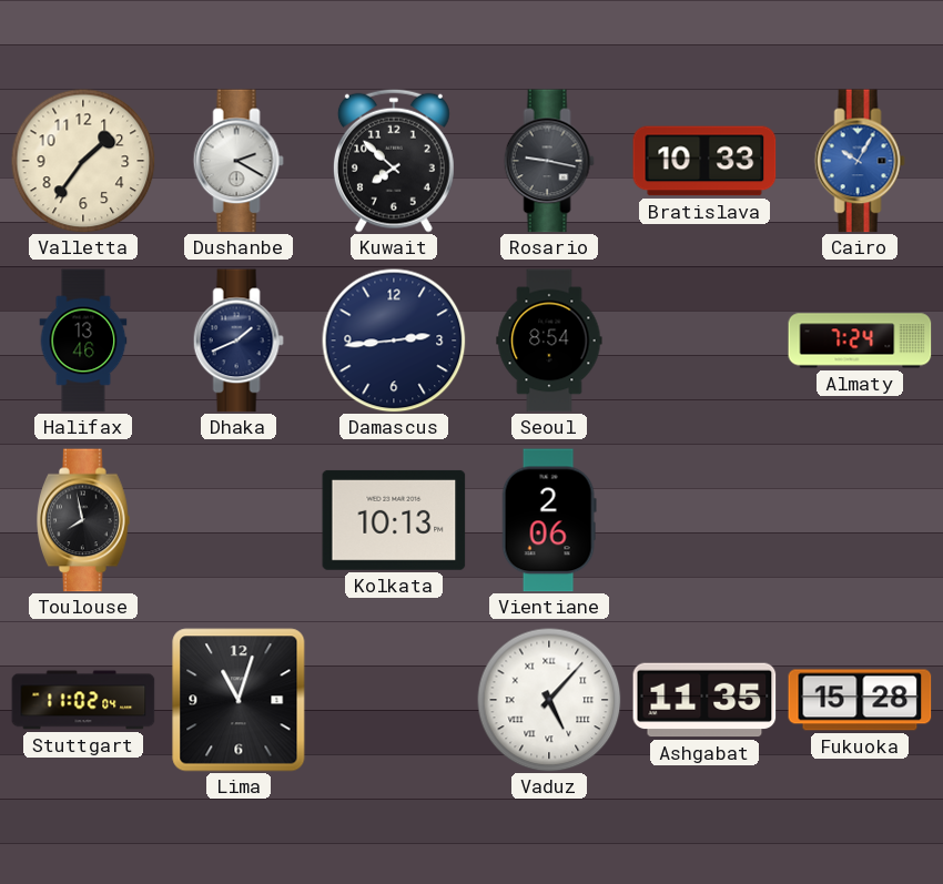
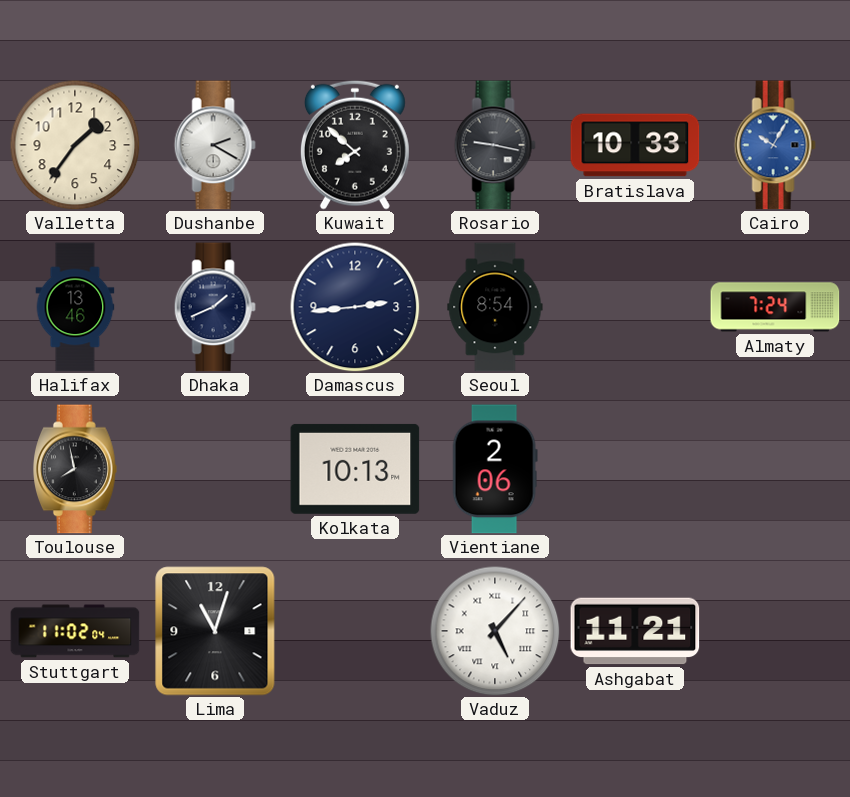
Ashgabat: 11:35 -> 11:21
Fukuoka: 15:28 -> none
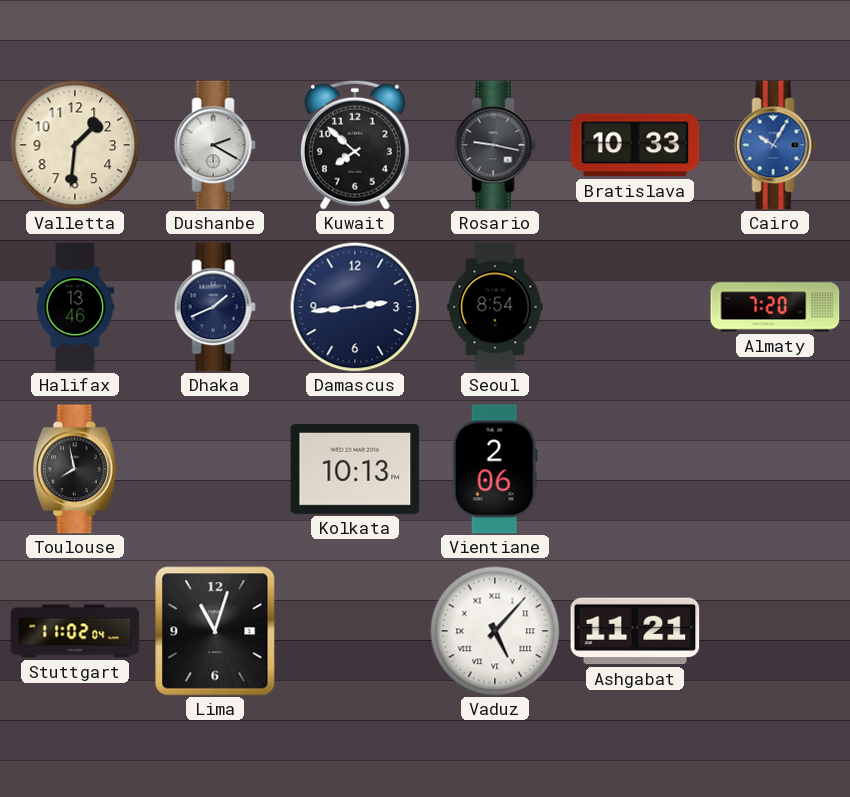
Valletta: 1:36 -> 1:31
Almaty: 7:24 -> 7:20
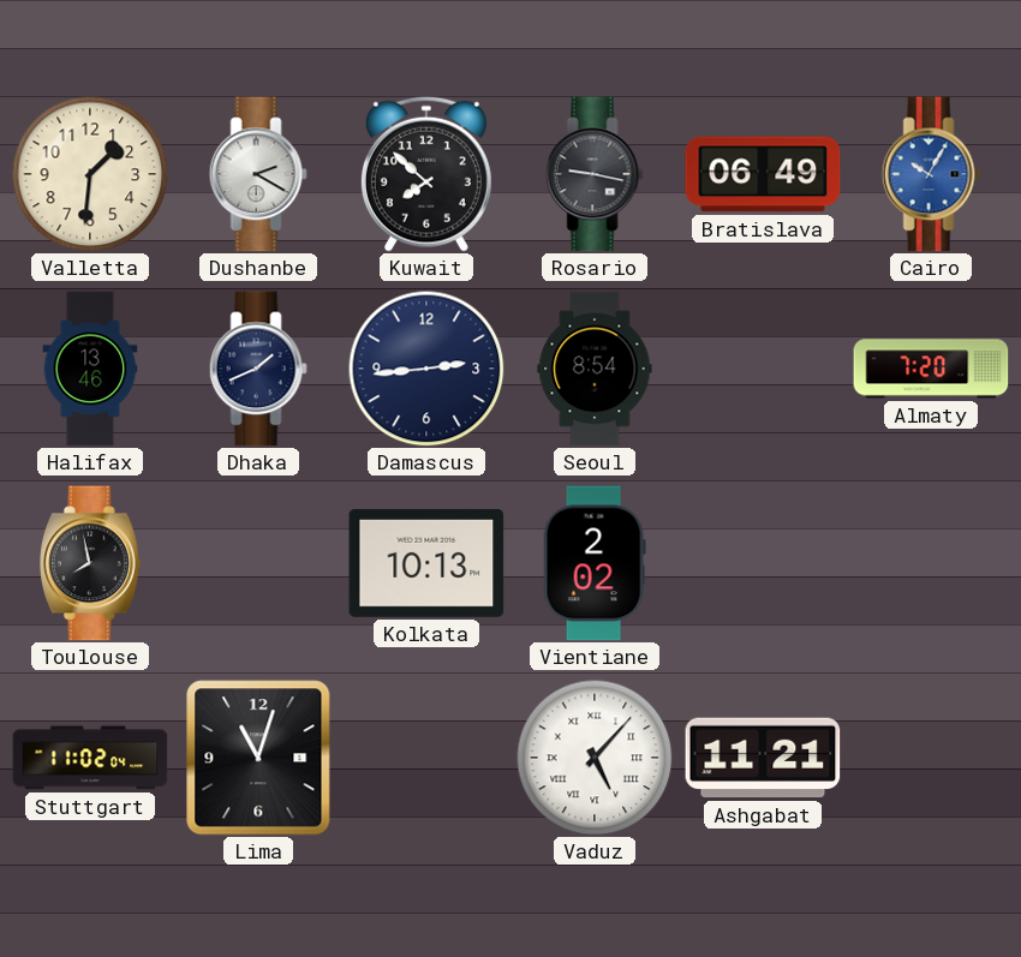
Bratislava: 10:33 -> 06:49
Vientiane: 2:06 -> 2:02
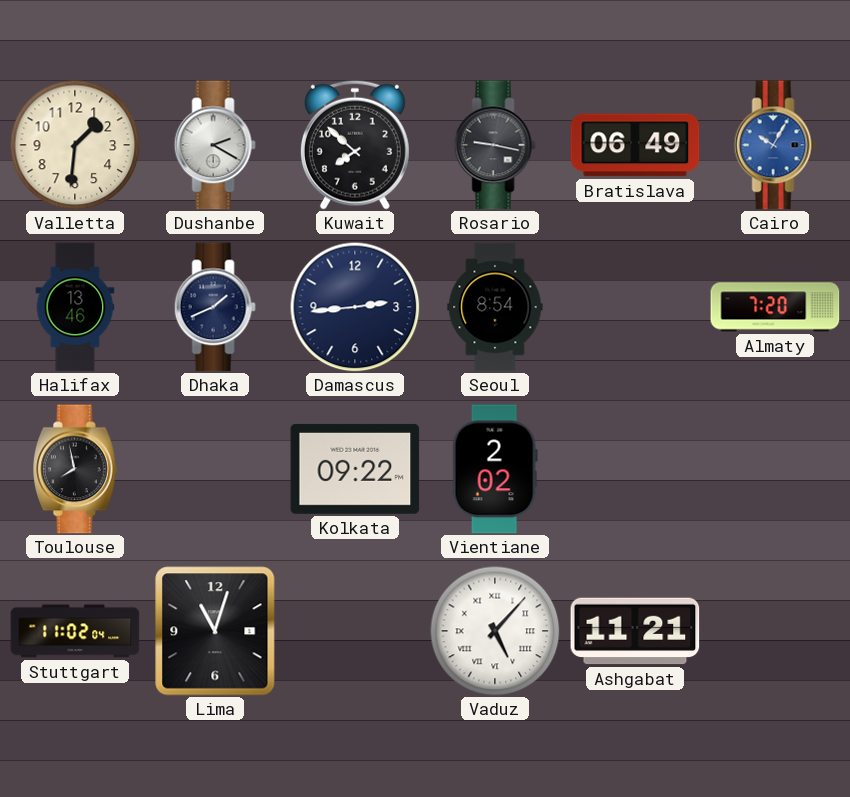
Kolkata: 10:13 -> 09:22
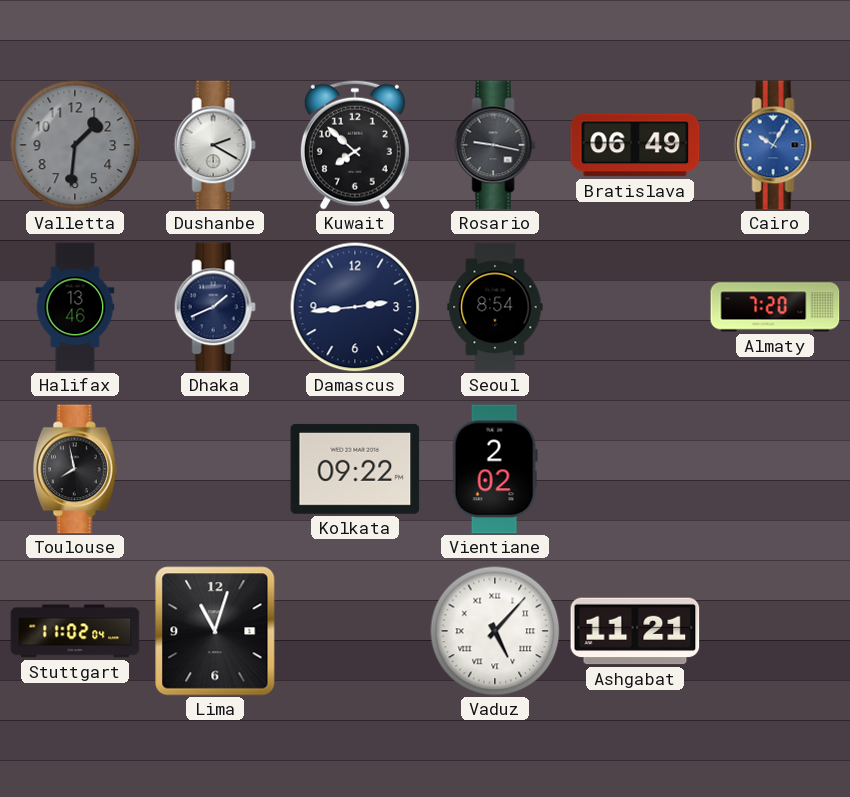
Valletta dial: cream -> grey
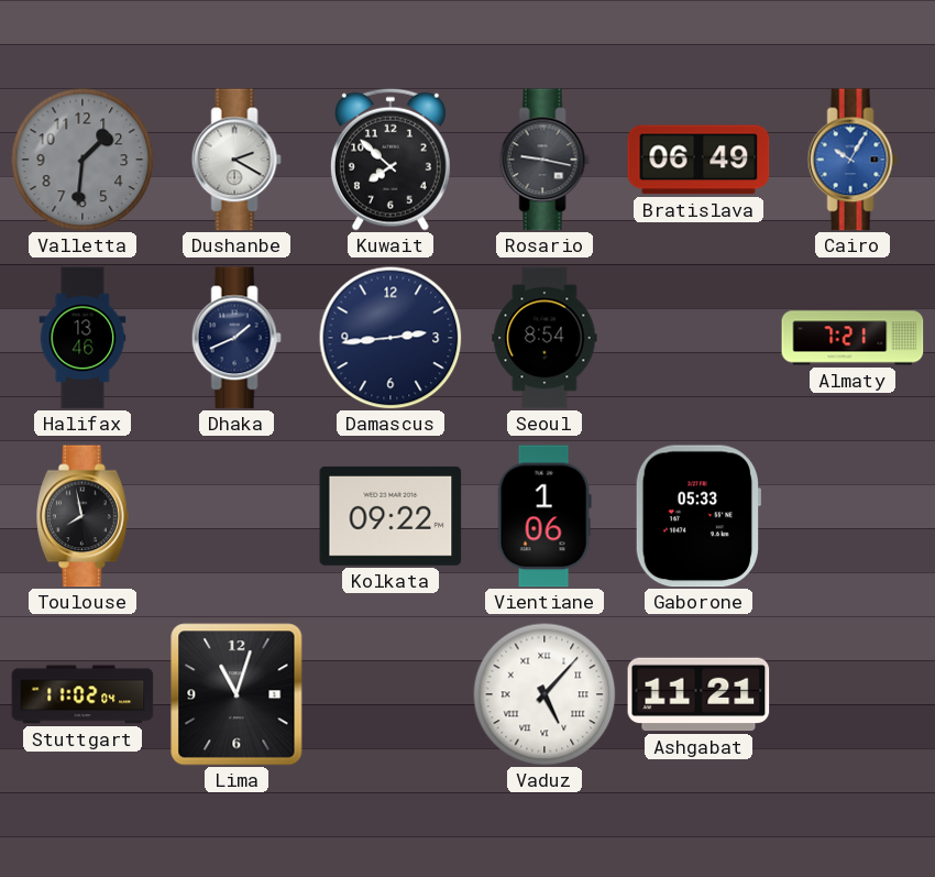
Almaty: 7:20 -> 7:21
Vientiane: 2:02 -> 1:06
Gaborone: none -> 05:33
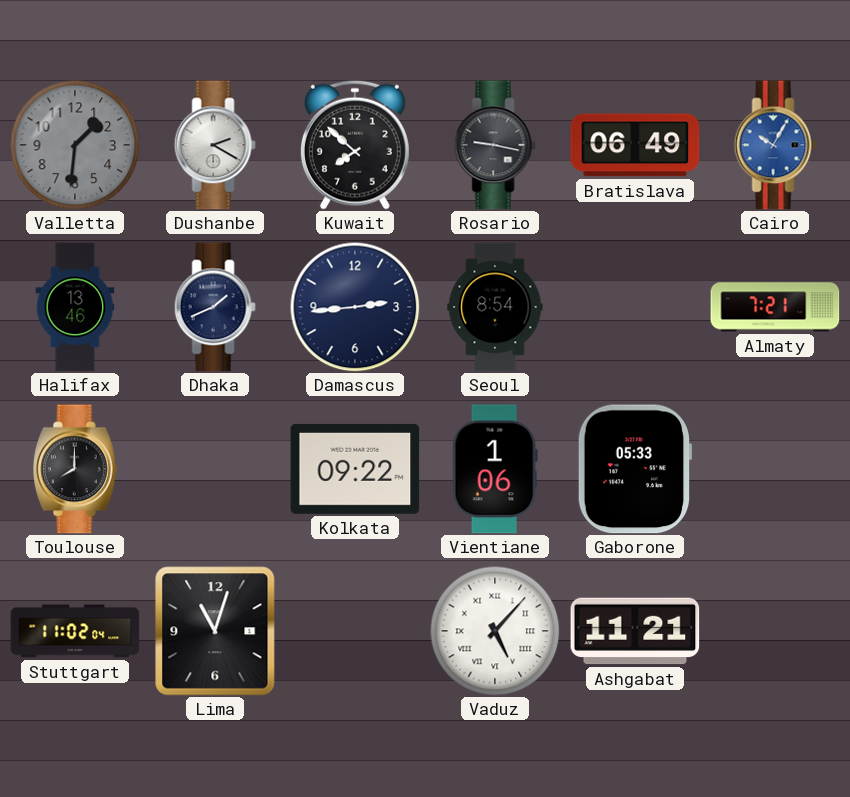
Toulouse: 7:58 -> 8:00
